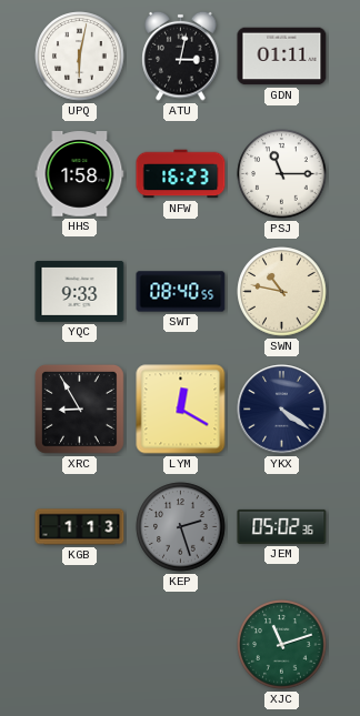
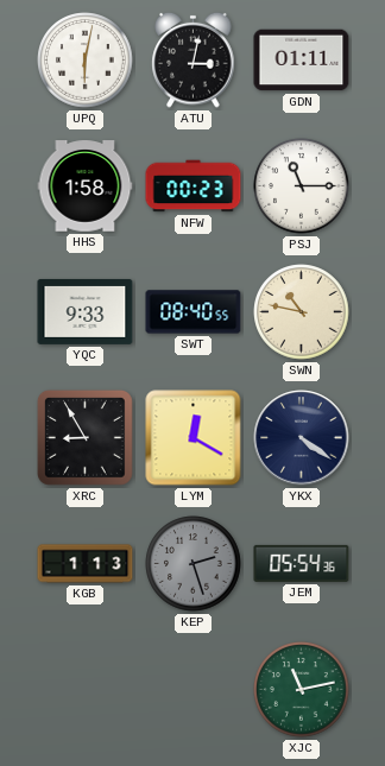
NFW: 16:23 -> 00:23
JEM: 05:02 -> 05:54
XJC: 11:12 -> 11:13
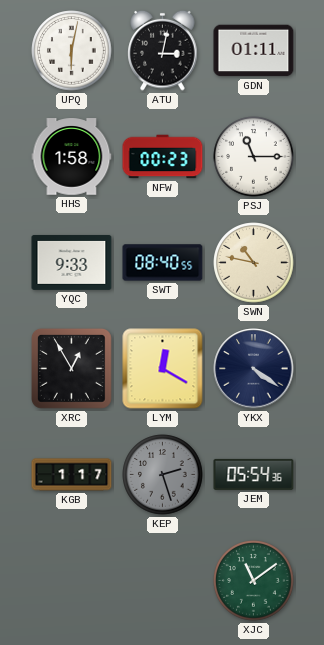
XRC: 8:55 -> 12:55
KGB: 1:13 -> 1:17
XJC: 11:13 -> 11:09
